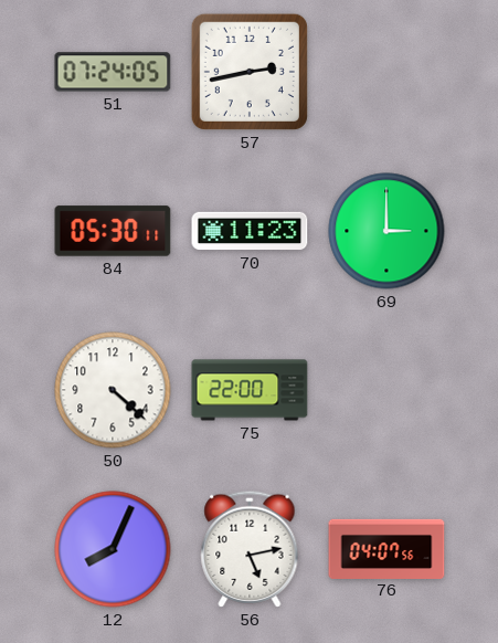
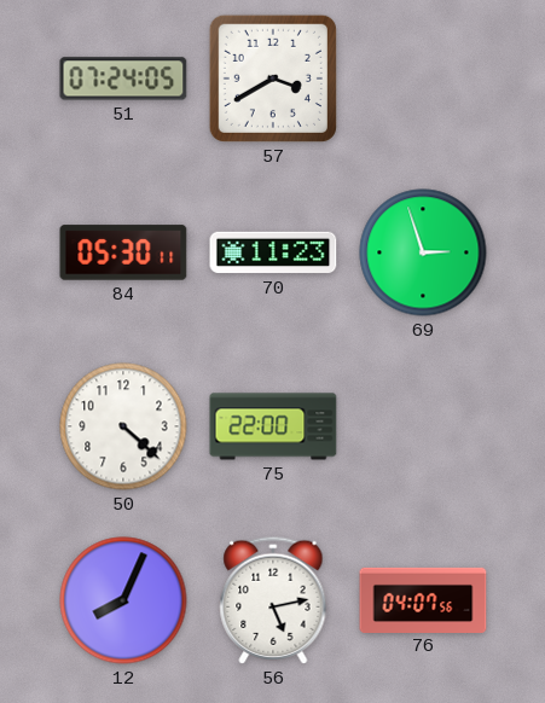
57: 2:43 -> 3:40
69: 3:00 -> 2:57
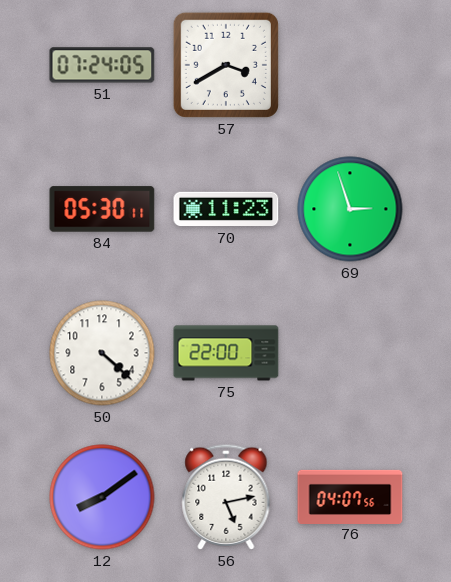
12: 8:04 -> 8:09
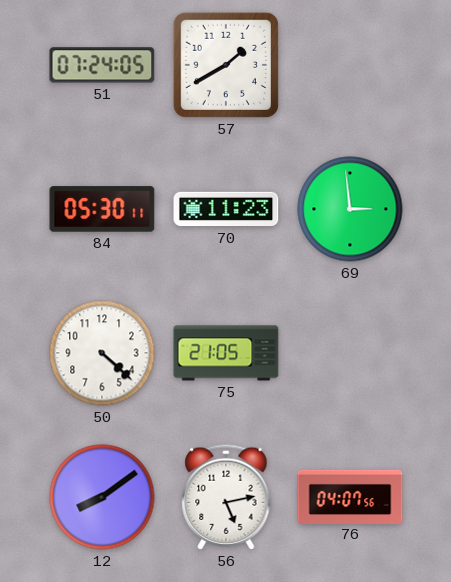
57: 3:40 -> 1:40
69: 2:57 -> 2:59
75: 22:00 -> 21:05
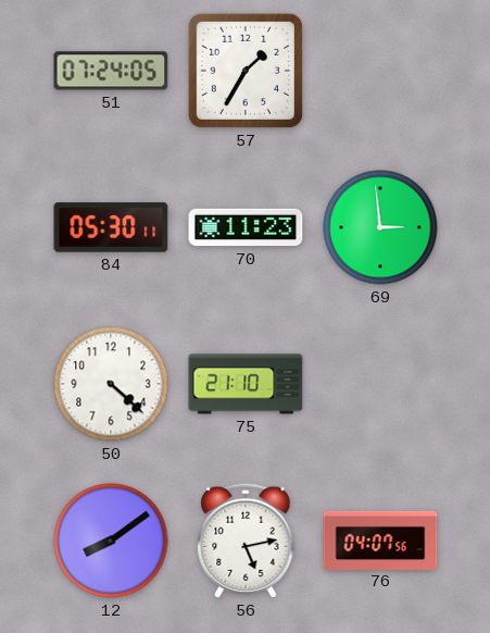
57: 1:40 -> 1:35
75: 21:05 -> 21:10
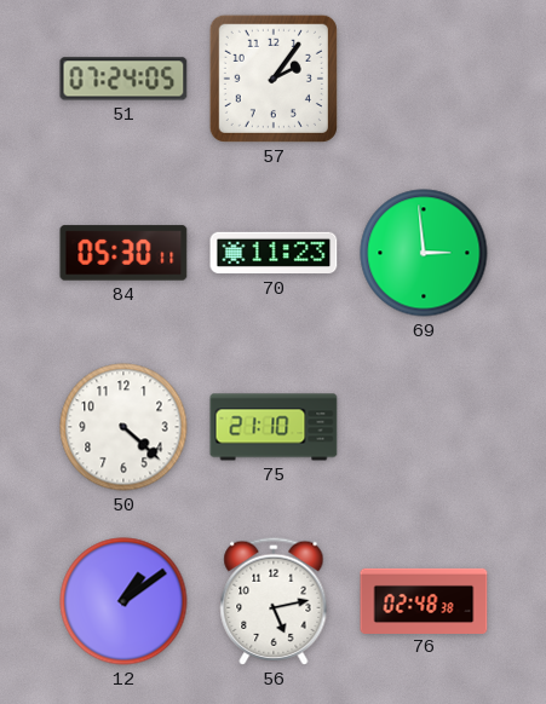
57: 1:35 -> 2:06
12: 8:09 -> 1:09
76: 04:07 -> 02:48
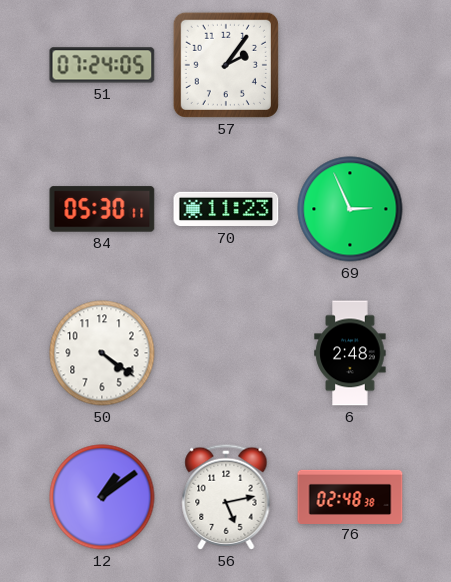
69: 2:59 -> 2:56
50: 4:22 -> 4:21
75: 21:10 -> none
6: none -> 2:48
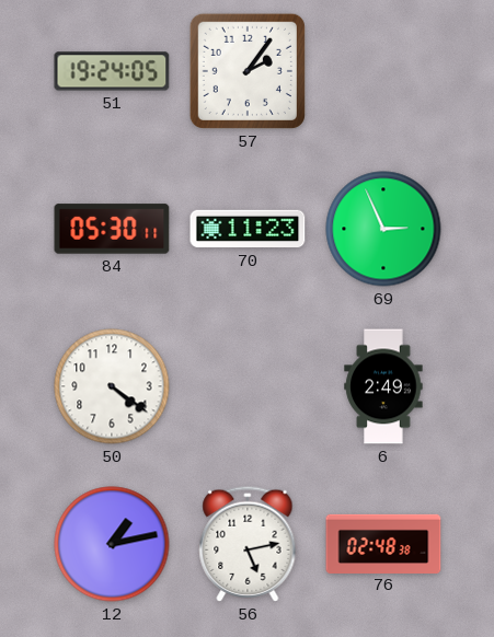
51: 07:24 -> 19:24
6: 2:48 -> 2:49
12: 1:09 -> 1:13
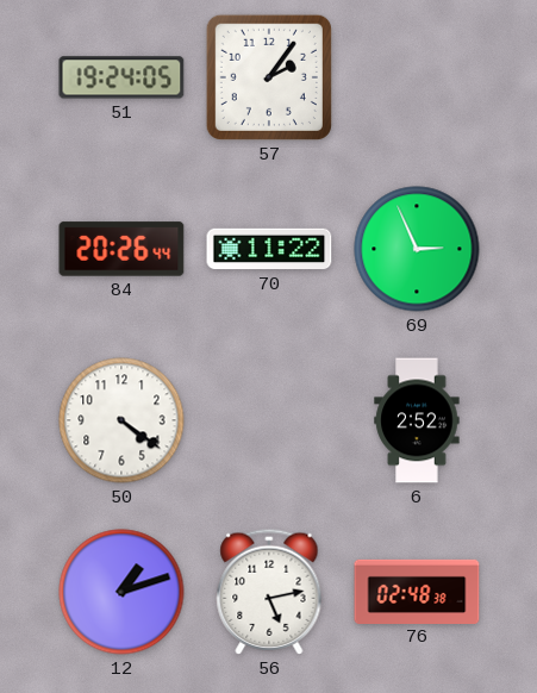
84: 05:30 -> 20:26
70: 11:23 -> 11:22
6: 2:49 -> 2:52
12: 1:13 -> 1:12
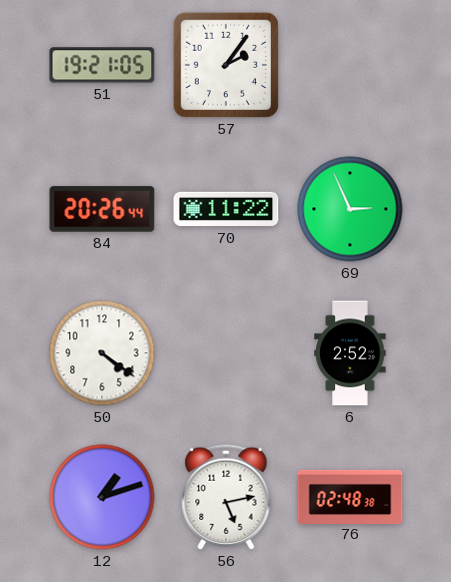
51: 19:24 -> 19:21
